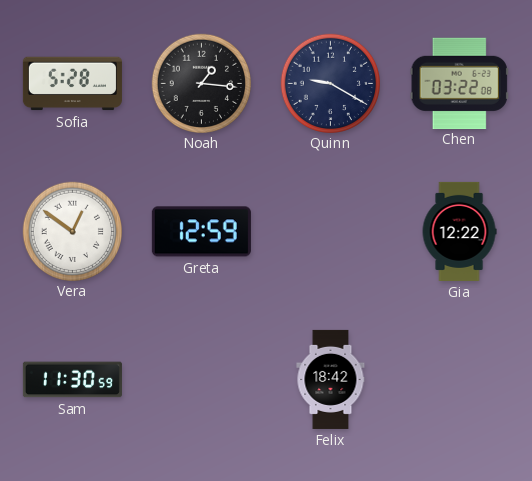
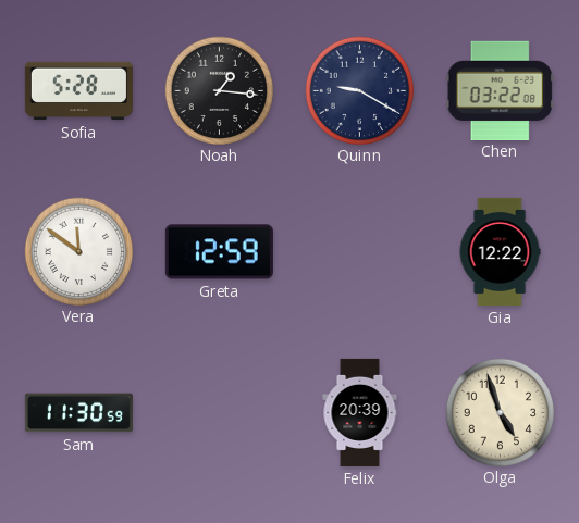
Vera: 12:51 -> 11:51
Felix: 18:42 -> 20:39
Olga: none -> 4:57
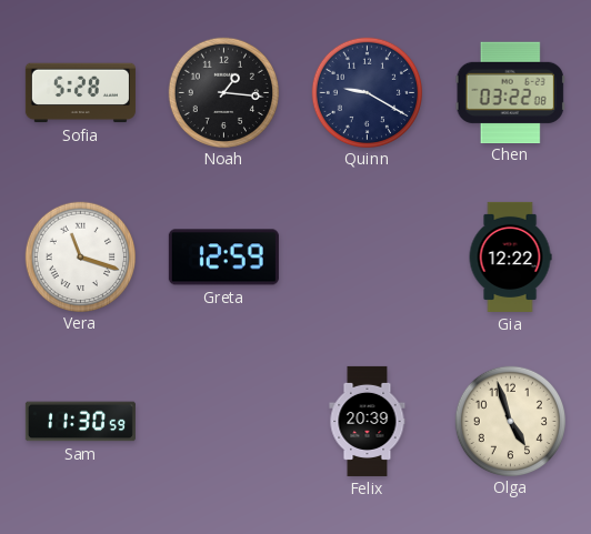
Vera: 11:51 -> 11:18
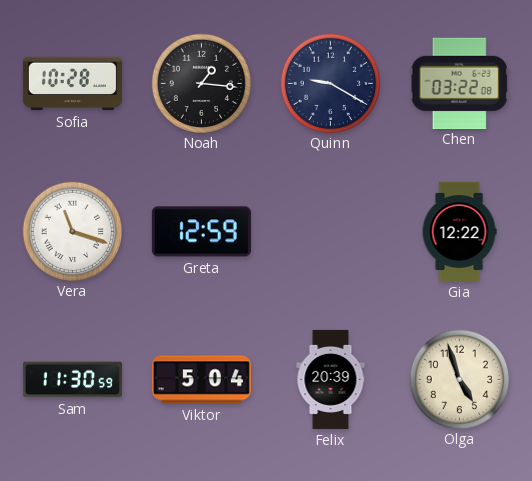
Sofia: 5:28 -> 10:28
Viktor: none -> 5:04
